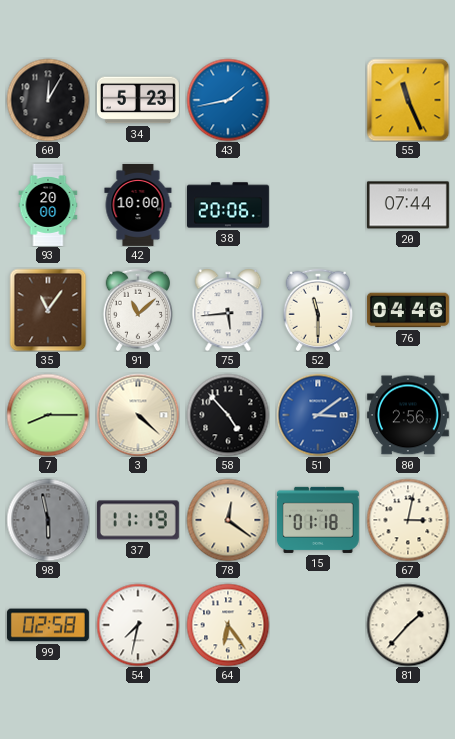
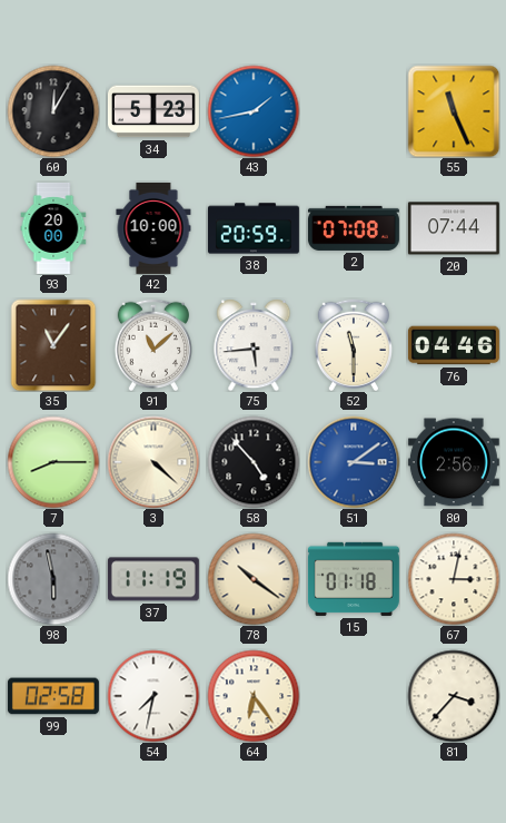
38: 20:06 -> 20:59
2: none -> 07:08
78: 12:21 -> 10:21
81: 1:37 -> 3:37
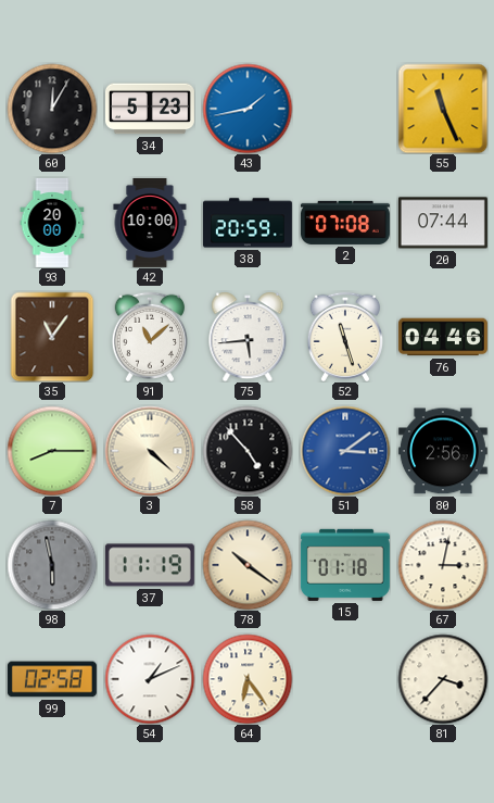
52: 11:30 -> 11:27
54: 7:32 -> 1:11
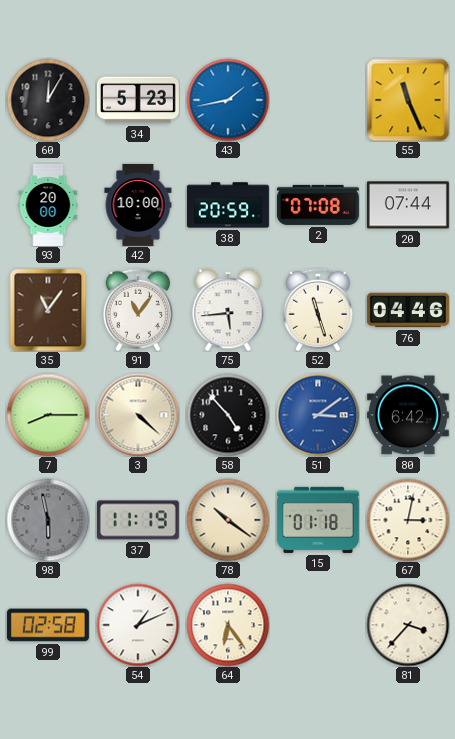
91: 11:08 -> 11:06
80: 2:56 -> 6:42
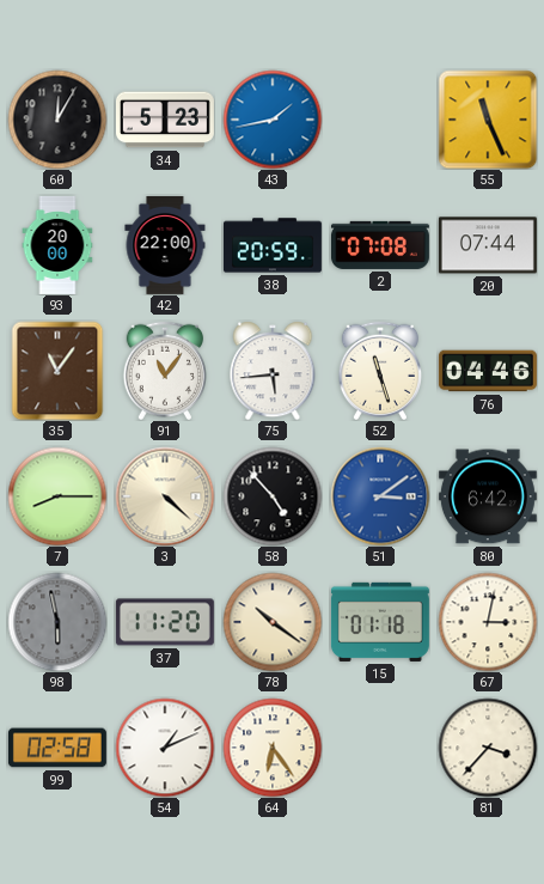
42: 10:00 -> 22:00
37: 11:19 -> 11:20
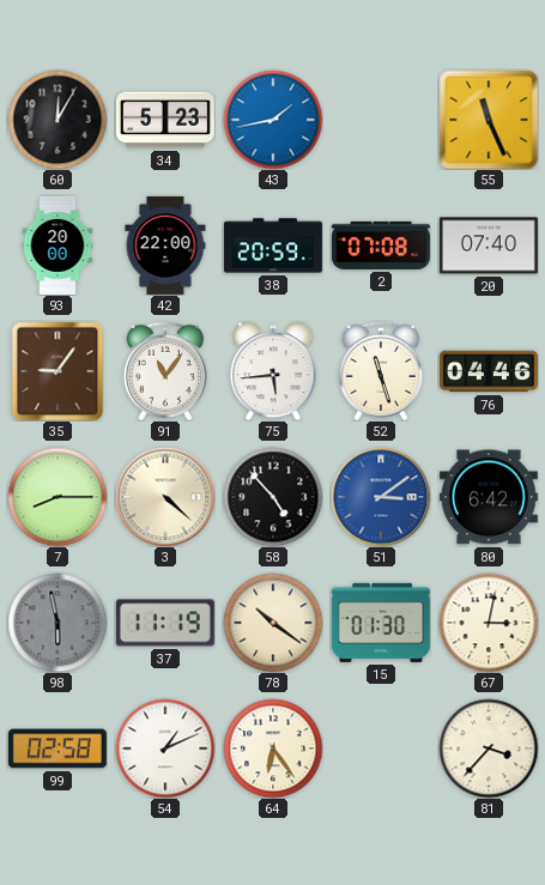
20: 07:44 -> 07:40
35: 11:06 -> 9:06
37: 11:20 -> 11:19
15: 01:18 -> 01:30
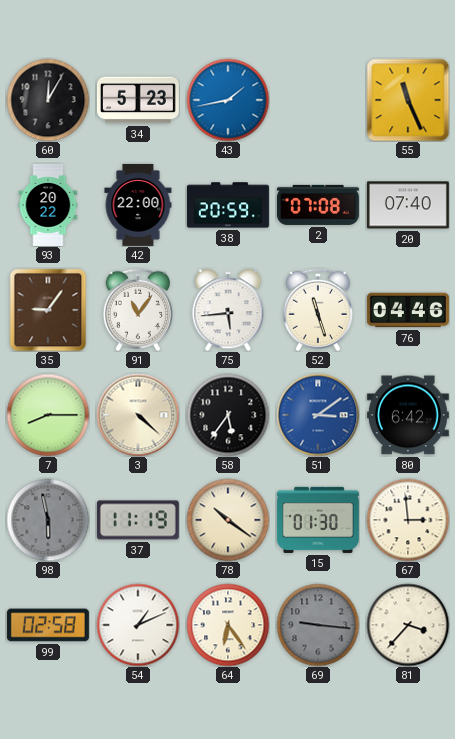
93: 20:00 -> 20:22
58: 4:53 -> 5:36
67: 3:02 -> 2:59
69: none -> 9:16
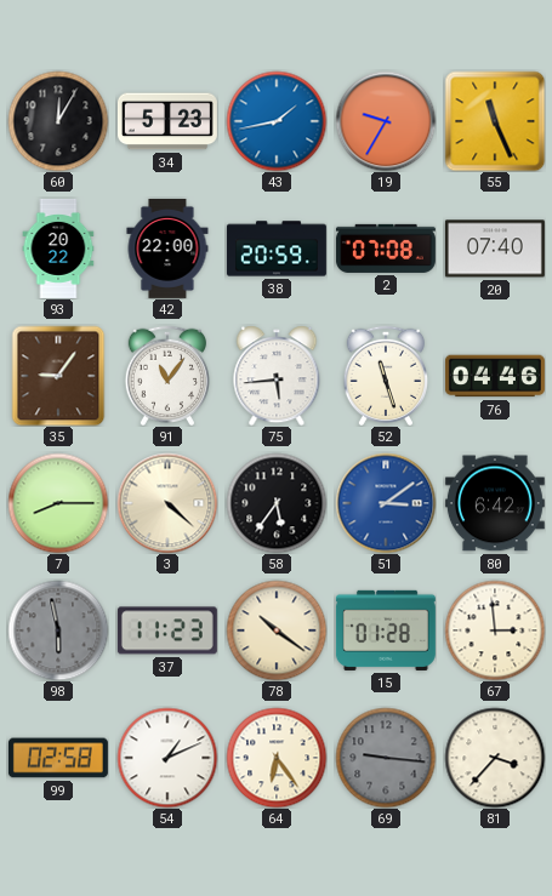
19: none -> 9:35
37: 11:19 -> 11:23
15: 01:30 -> 01:28
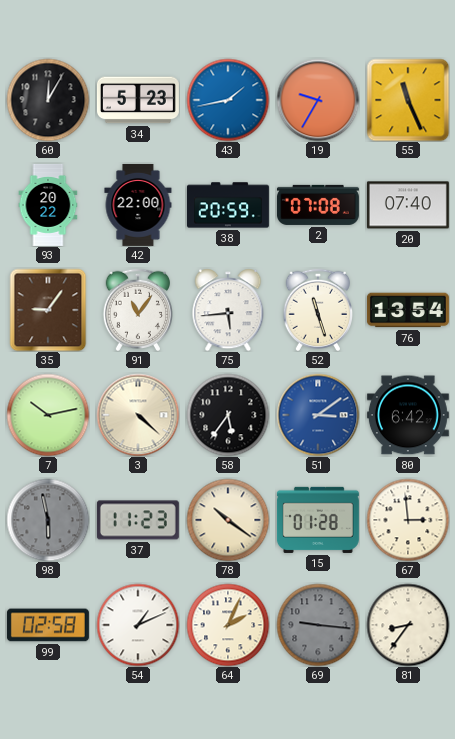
76: 04:46 -> 13:54
7: 8:15 -> 10:13
64: 6:24 -> 2:04
81: 3:37 -> 8:36
